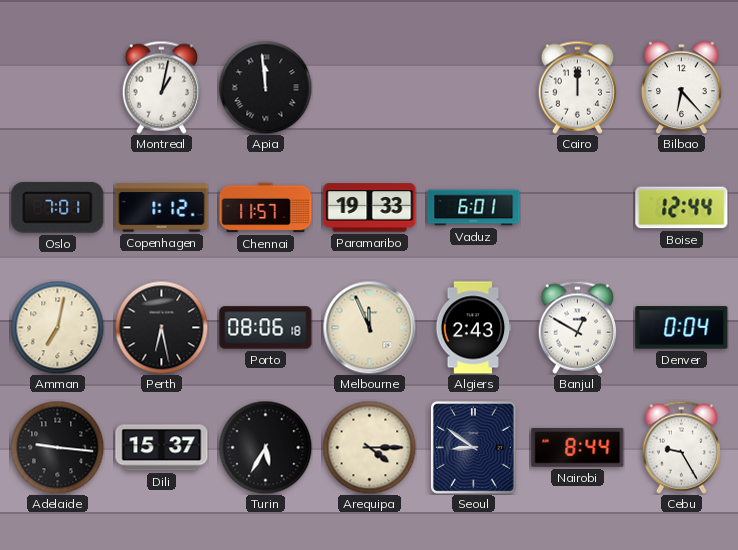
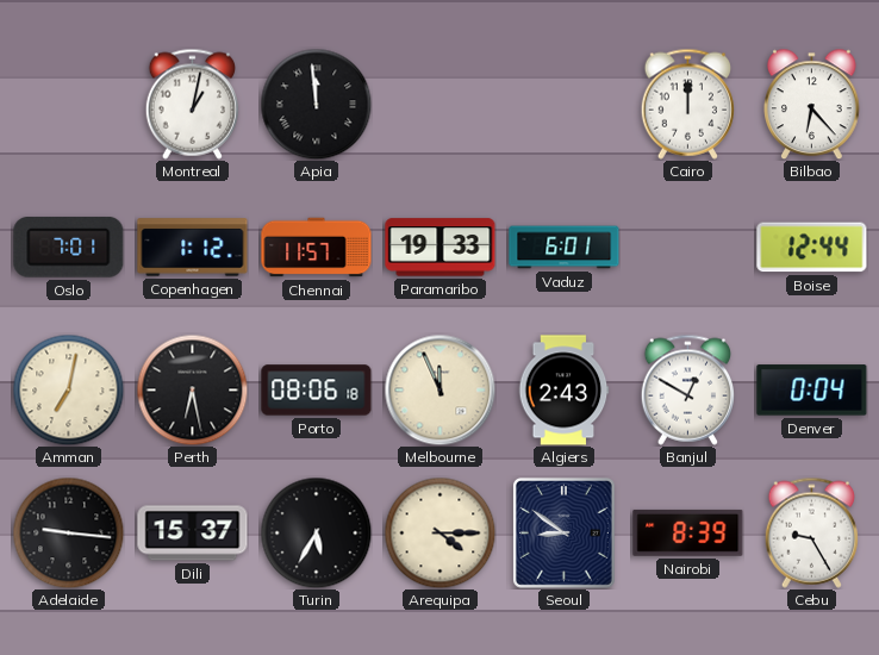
Nairobi: 8:44 -> 8:39
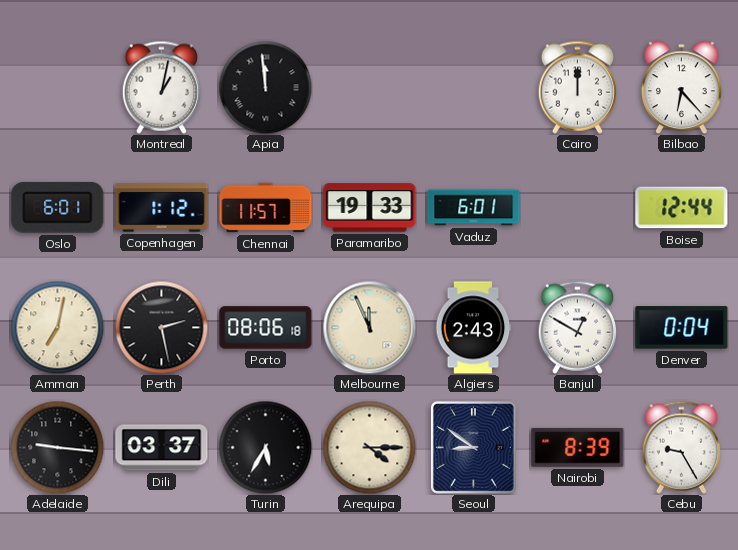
Oslo: 7:01 -> 6:01
Perth: 6:28 -> 2:28
Dili: 15:37 -> 03:37
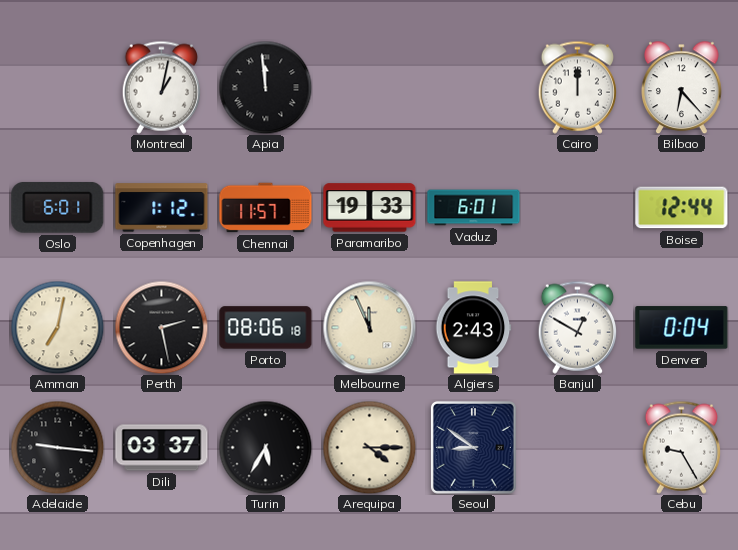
Nairobi: 8:39 -> none
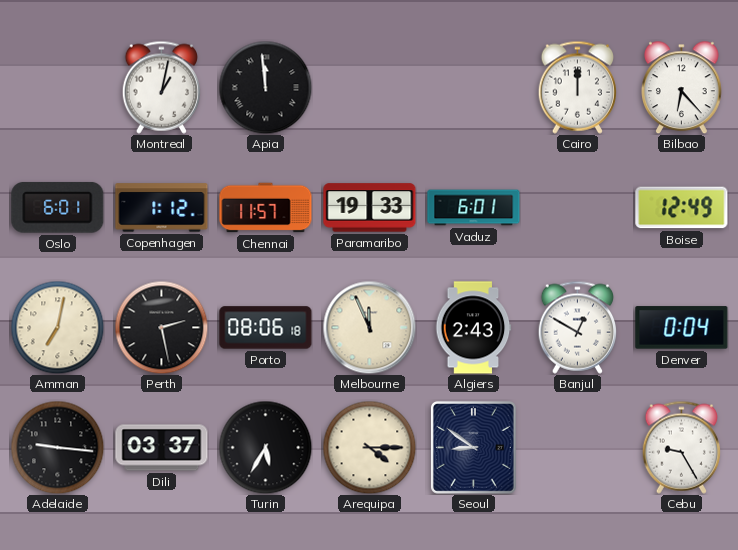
Boise: 12:44 -> 12:49
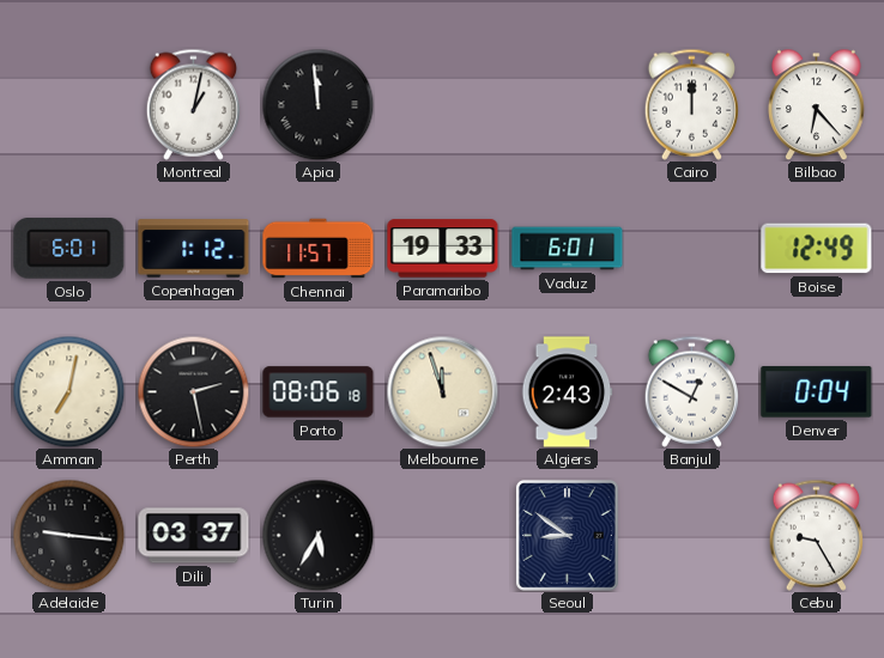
Melbourne: 11:56 -> 11:57
Arequipa: 4:15 -> none
